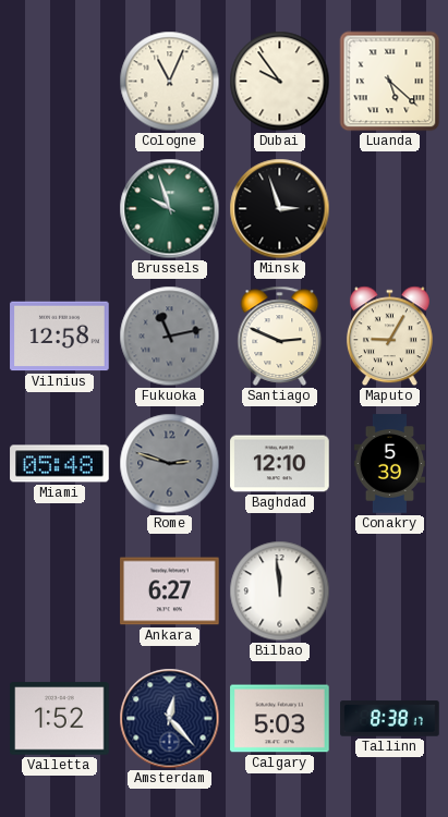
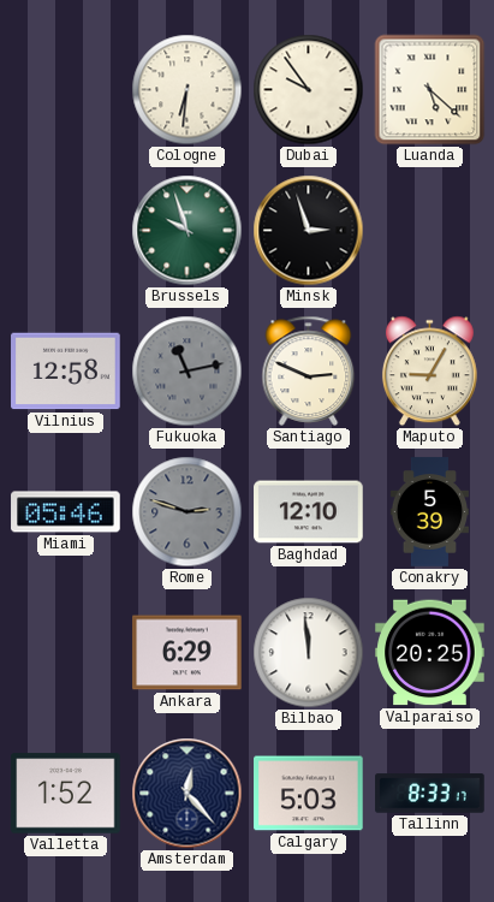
Cologne: 11:04 -> 6:31
Miami: 05:48 -> 05:46
Ankara: 6:27 -> 6:29
Valparaiso: none -> 20:25
Tallinn: 8:38 -> 8:33
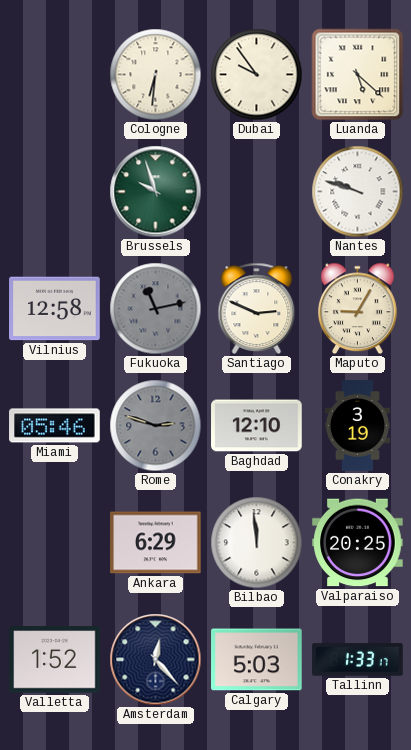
Minsk: 2:57 -> none
Nantes: none -> 9:48
Conakry: 5:39 -> 3:19
Tallinn: 8:33 -> 1:33
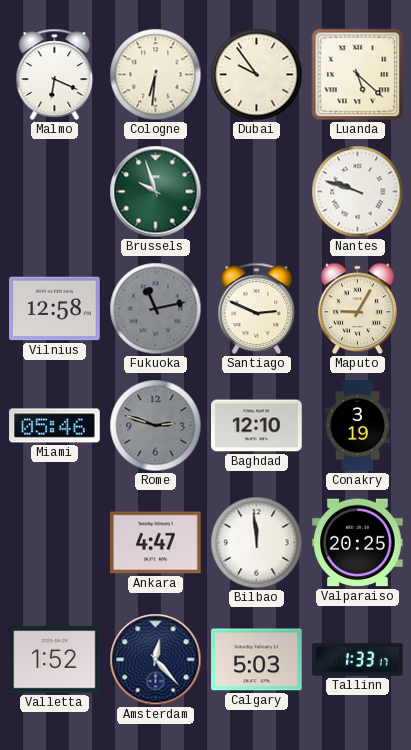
Malmo: none -> 6:19
Ankara: 6:29 -> 4:47
